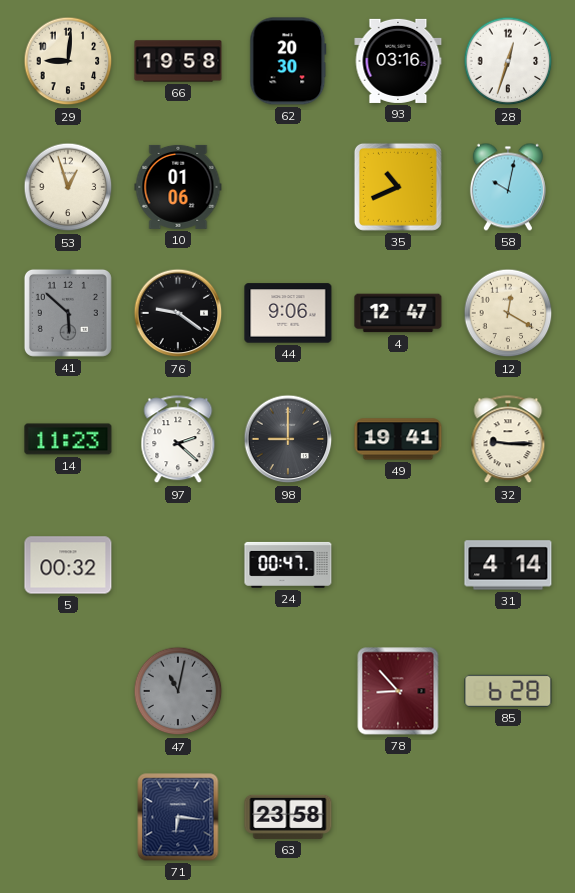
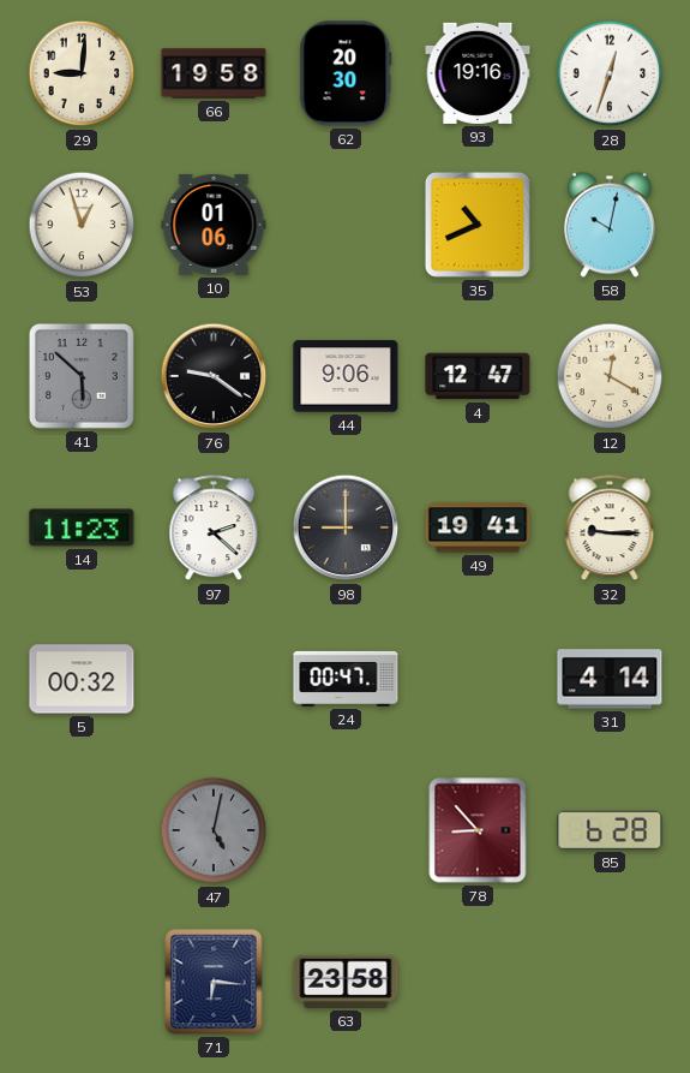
93: 03:16 -> 19:16
47: 11:02 -> 5:02
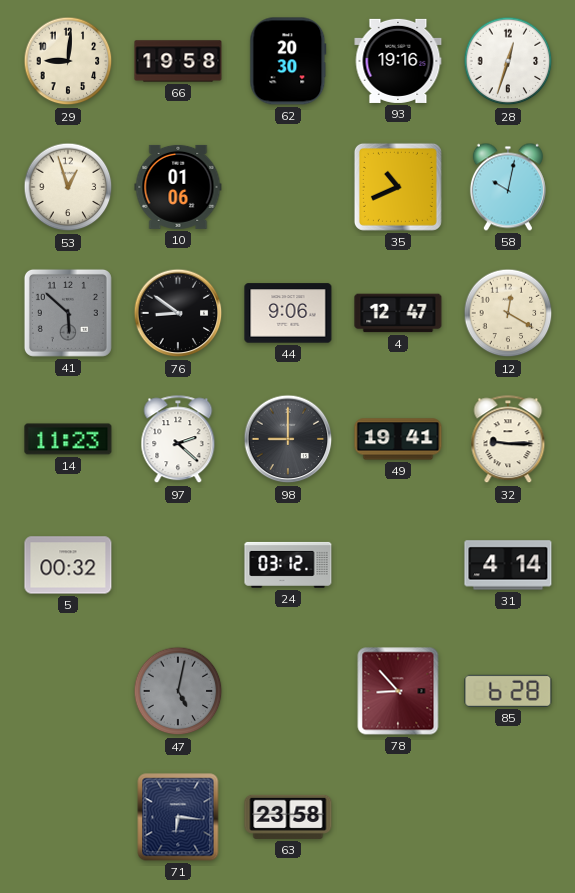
76: 9:21 -> 8:51
24: 00:47 -> 03:12
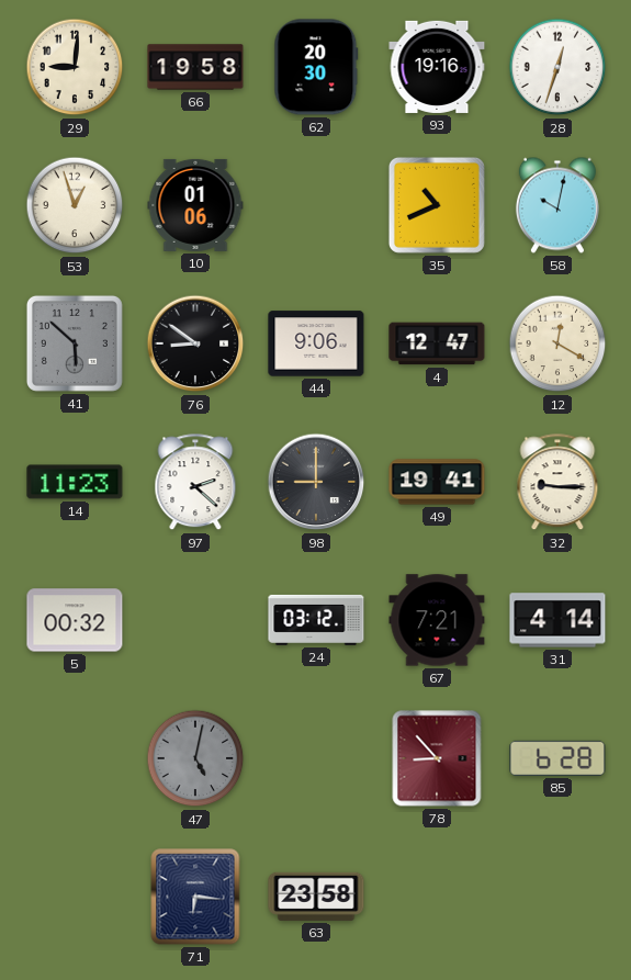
67: none -> 7:21
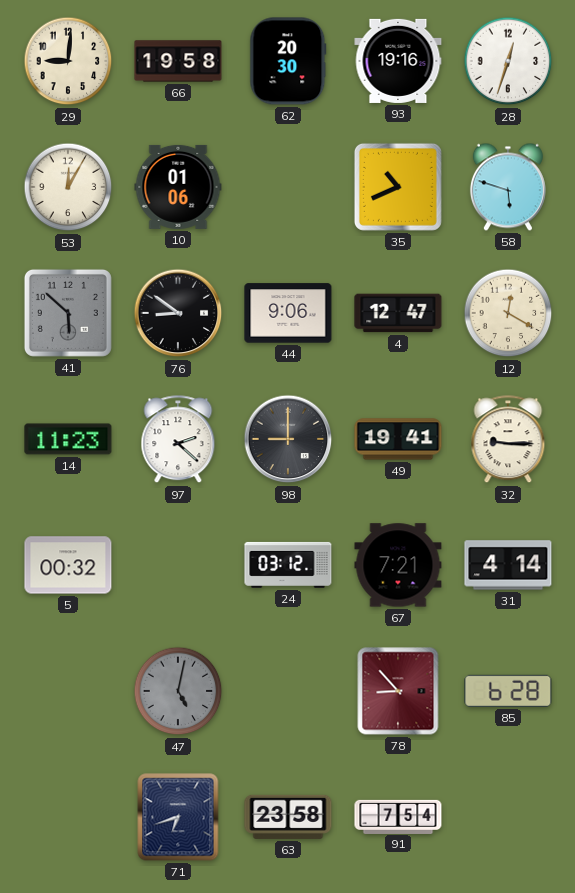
53: 12:57 -> 12:05
58: 10:02 -> 5:48
71: 6:16 -> 6:42
91: none -> 7:54
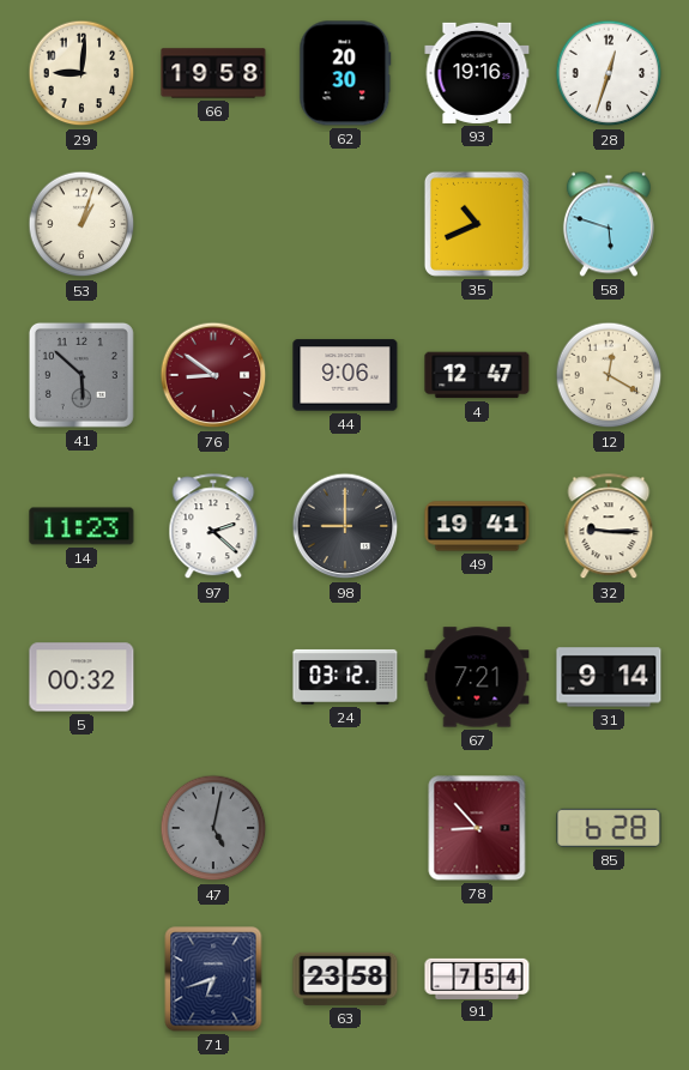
53: 12:05 -> 1:03
10: 01:06 -> none
76 dial: black -> burgundy
31: 4:14 -> 9:14
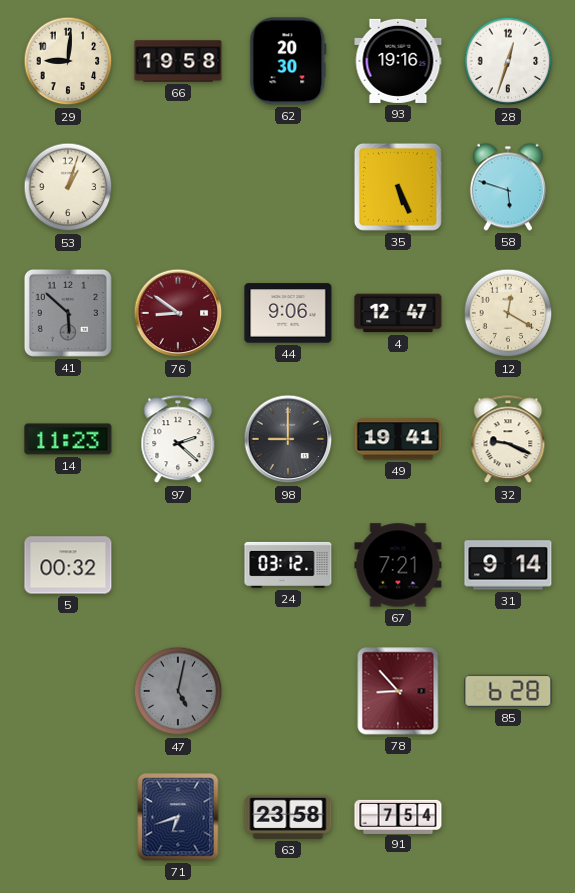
35: 10:41 -> 5:26
32: 9:15 -> 9:19
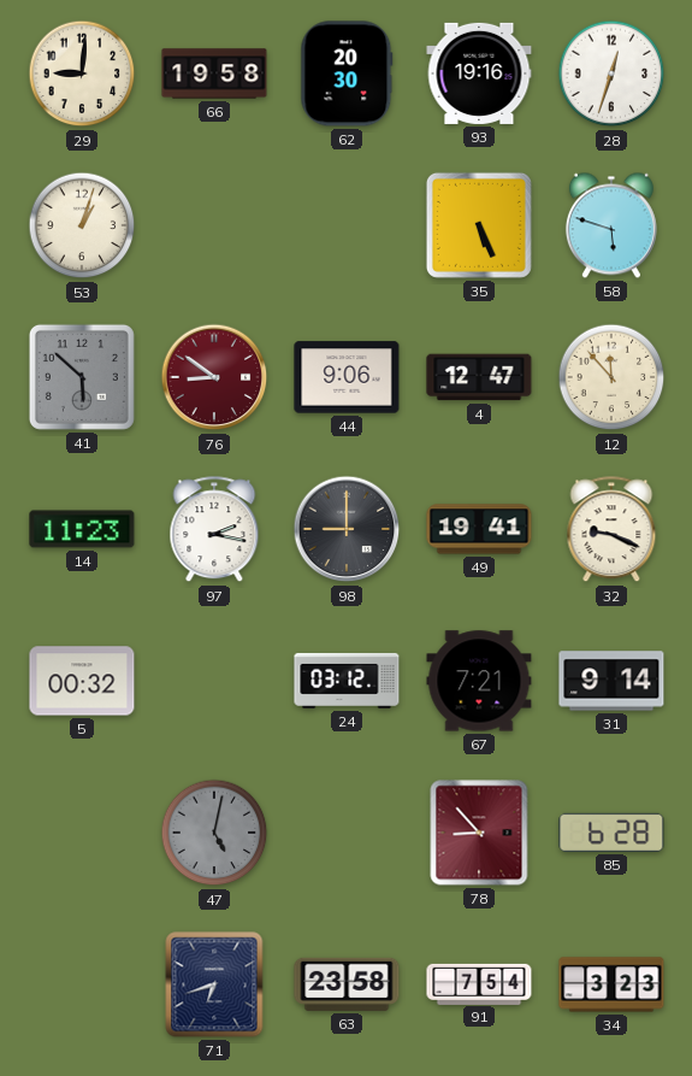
12: 12:20 -> 11:53
97: 2:22 -> 2:17
34: none -> 3:23
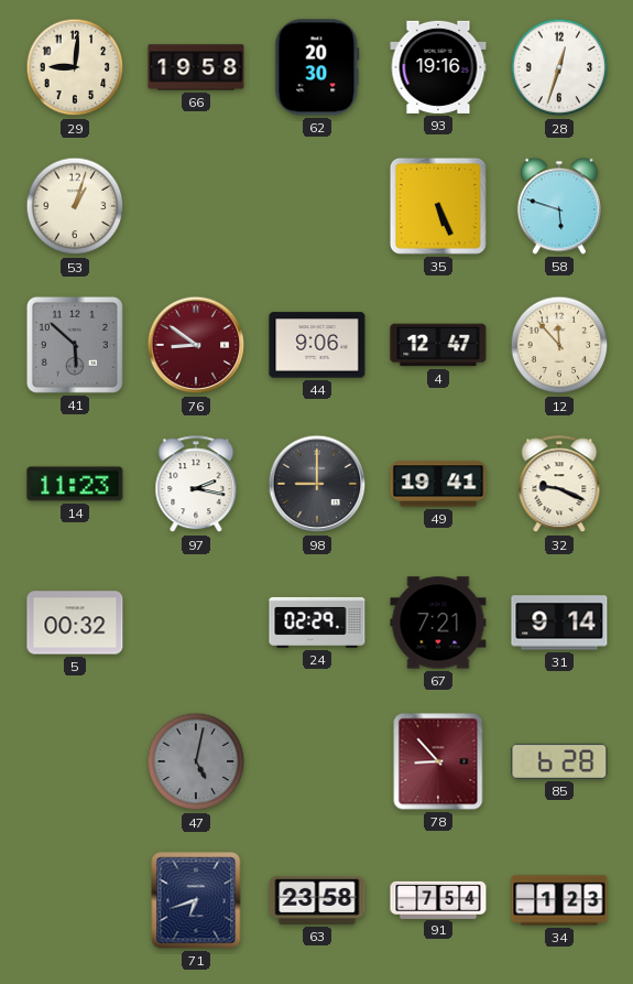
24: 03:12 -> 02:29
34: 3:23 -> 1:23
